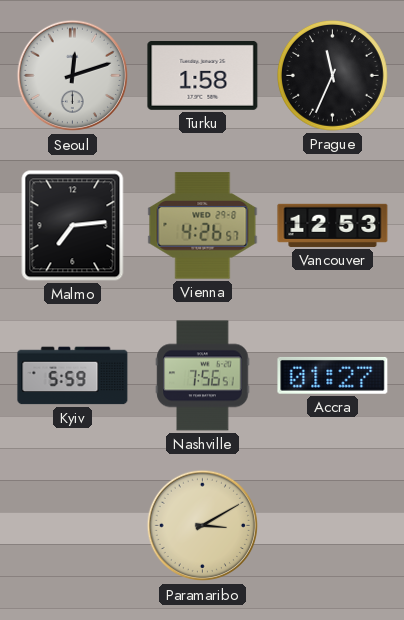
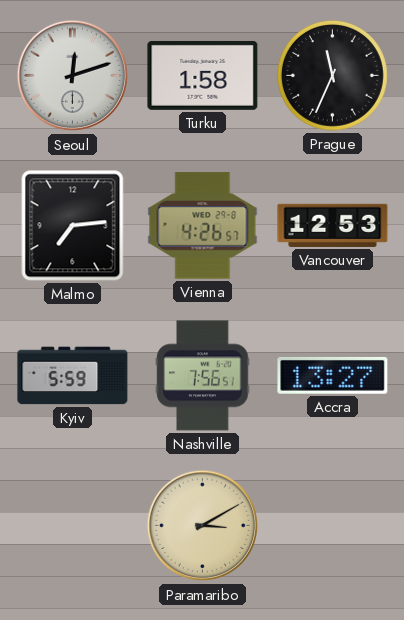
Accra: 01:27 -> 13:27
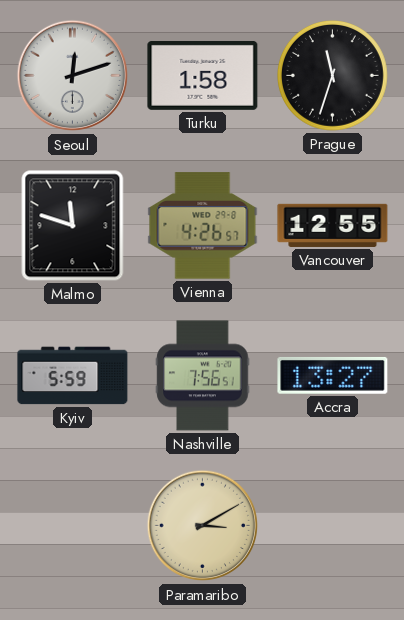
Prague: 11:34 -> 11:33
Malmo: 7:14 -> 11:48
Vancouver: 12:53 -> 12:55
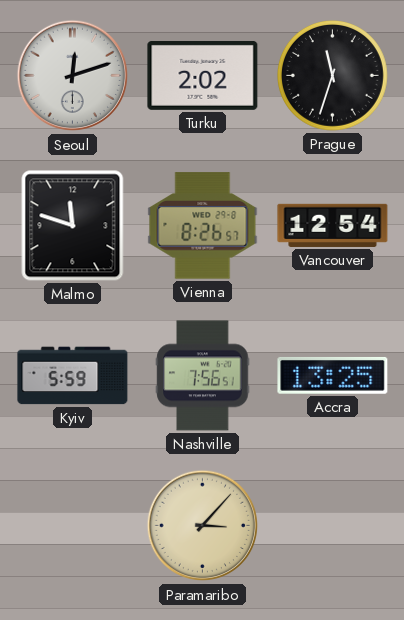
Turku: 1:58 -> 2:02
Vienna: 4:26 -> 8:26
Vancouver: 12:55 -> 12:54
Accra: 13:27 -> 13:25
Paramaribo: 3:10 -> 3:07
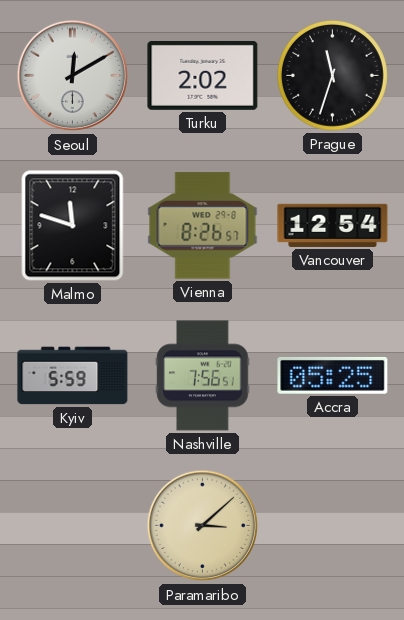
Seoul: 12:12 -> 12:10
Accra: 13:25 -> 05:25
Paramaribo: 3:07 -> 3:08
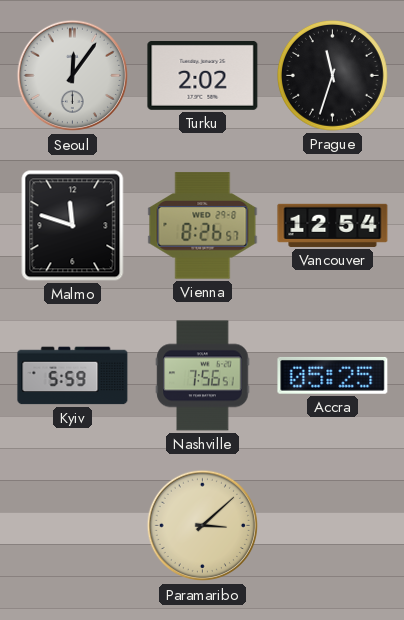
Seoul: 12:10 -> 12:06
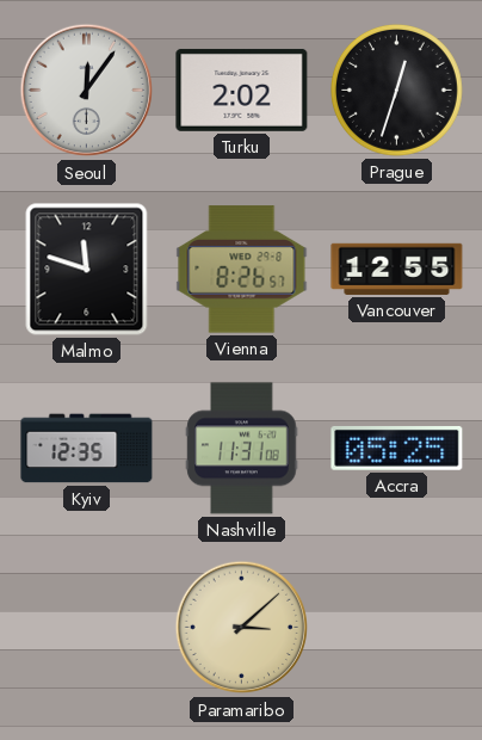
Prague: 11:33 -> 12:33
Vancouver: 12:54 -> 12:55
Kyiv: 5:59 -> 12:35
Nashville: 7:56 -> 11:31
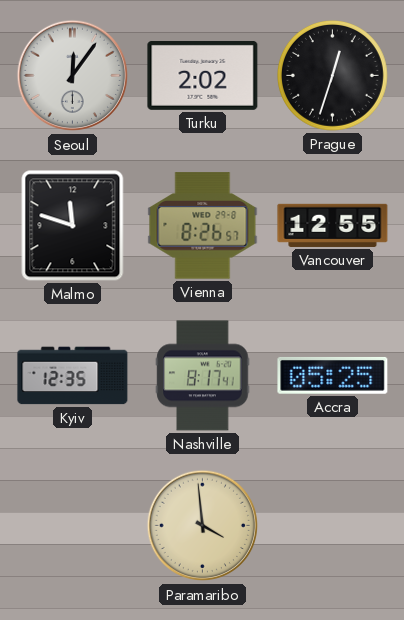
Nashville: 11:31 -> 8:17
Paramaribo: 3:08 -> 3:59
